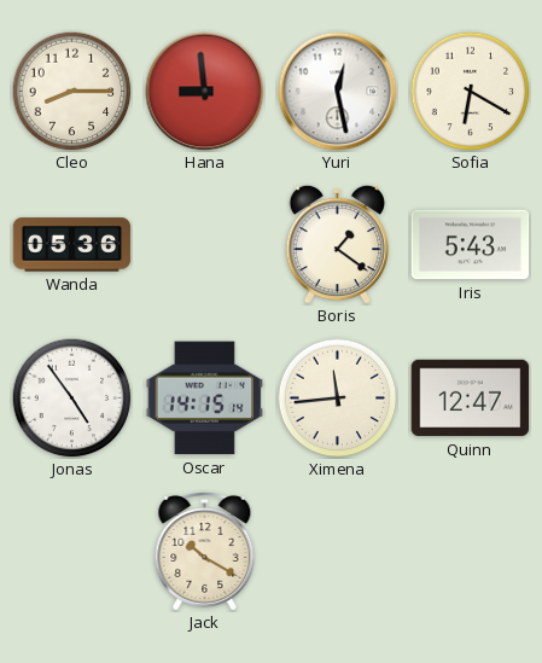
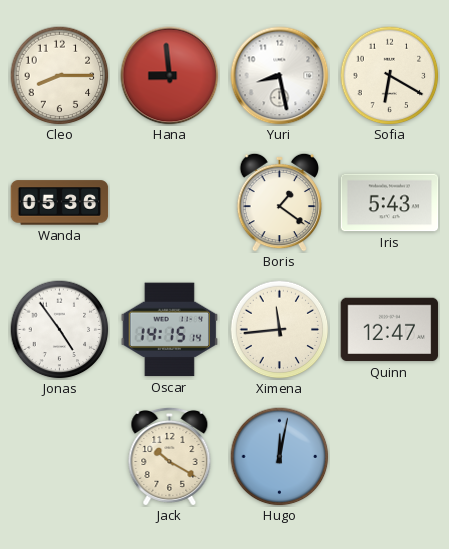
Yuri: 12:28 -> 8:28
Hugo: none -> 12:02
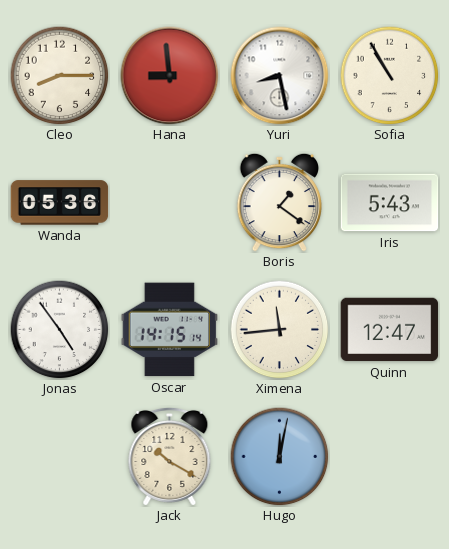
Sofia: 6:20 -> 10:55
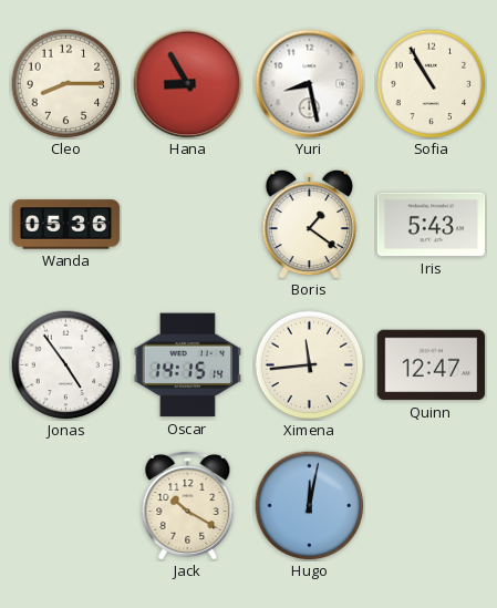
Hana: 8:59 -> 8:55
